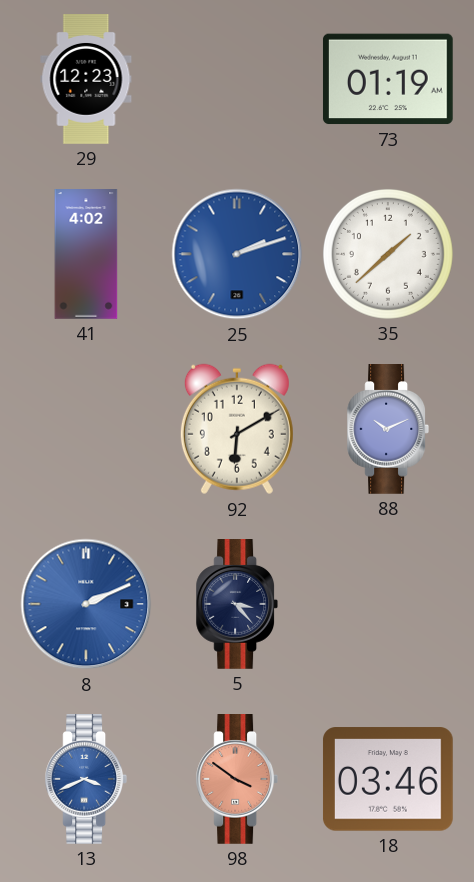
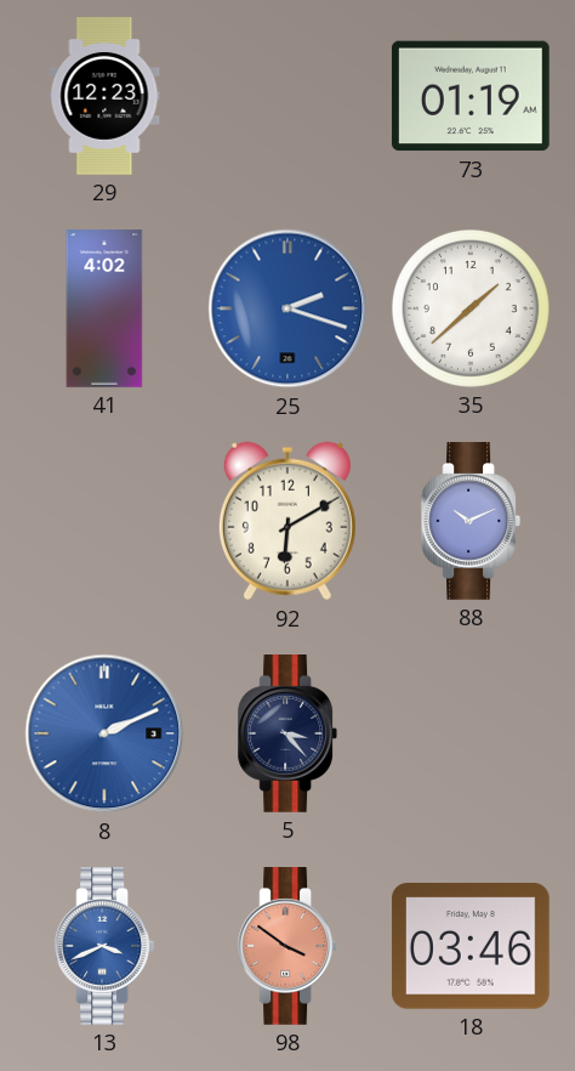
25: 2:12 -> 2:18
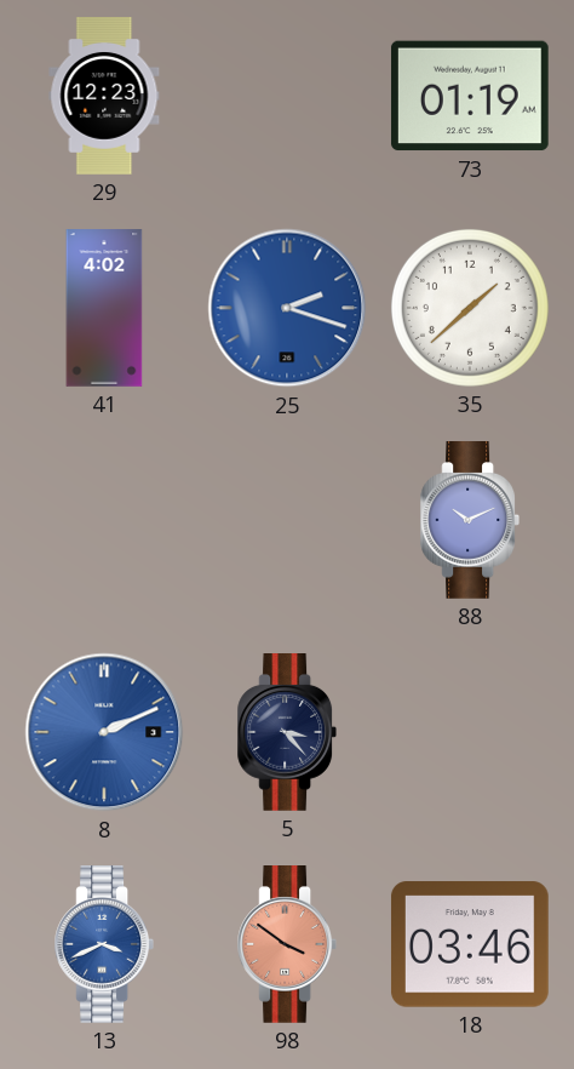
92: 6:10 -> none
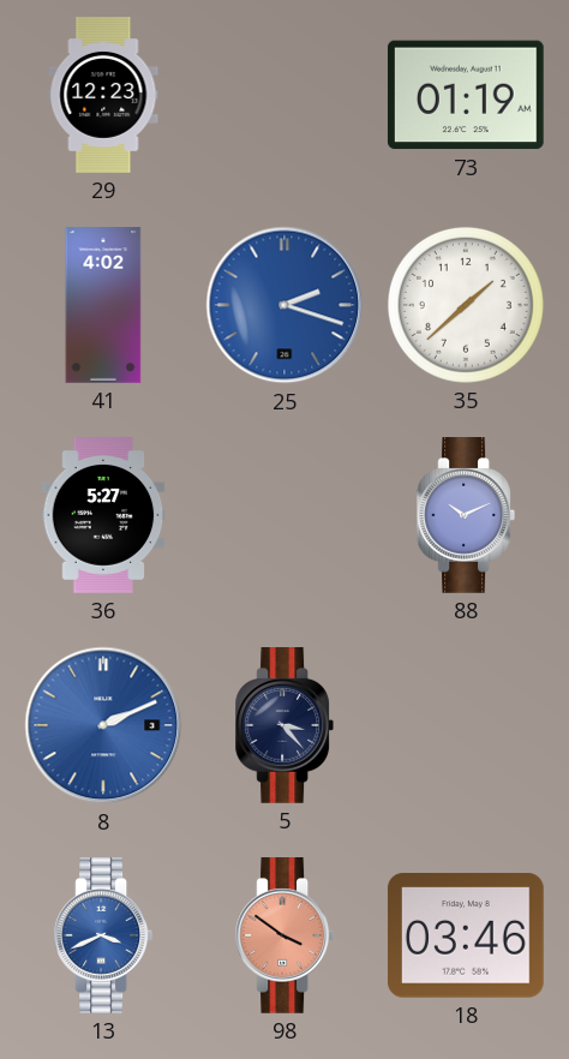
36: none -> 5:27
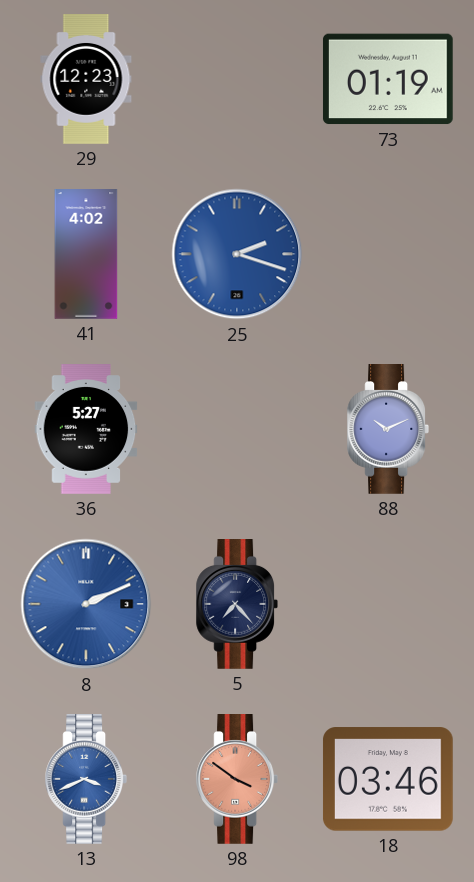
35: 1:38 -> none
5: 3:23 -> 7:23
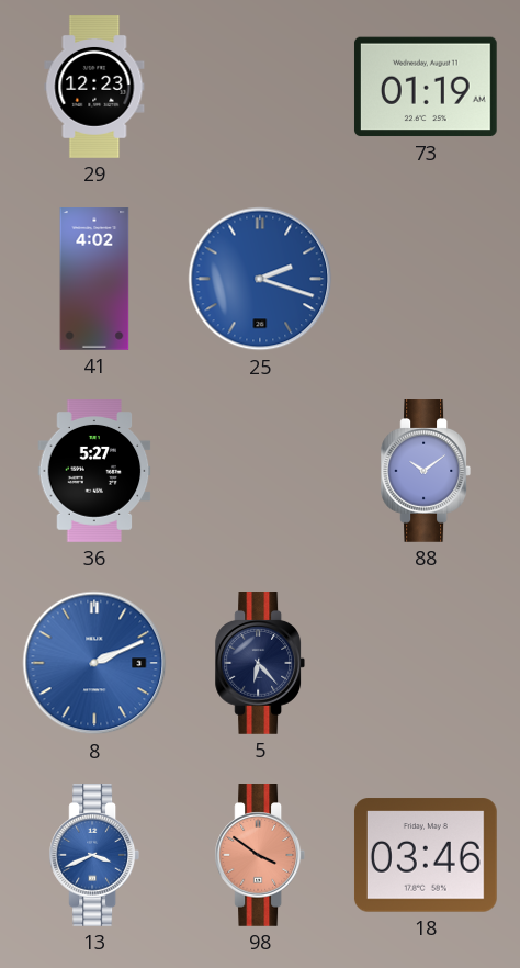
88: 10:11 -> 10:09
5: 7:23 -> 6:23
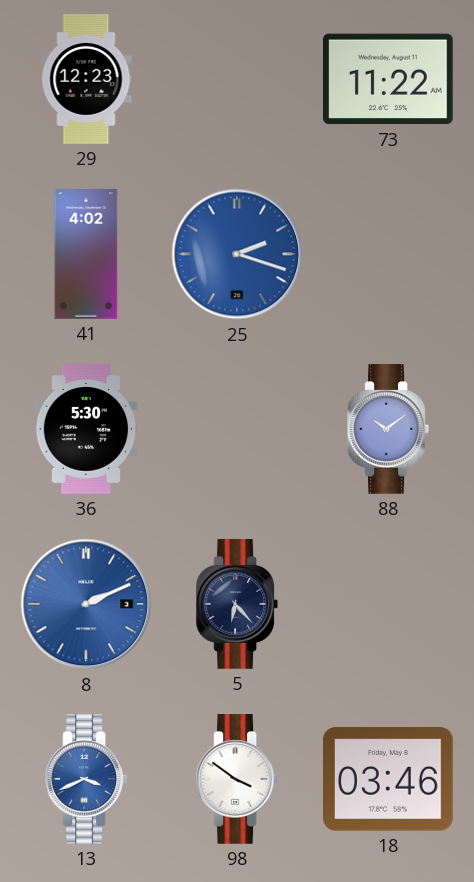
73: 01:19 -> 11:22
36: 5:27 -> 5:30
98 dial: salmon -> white
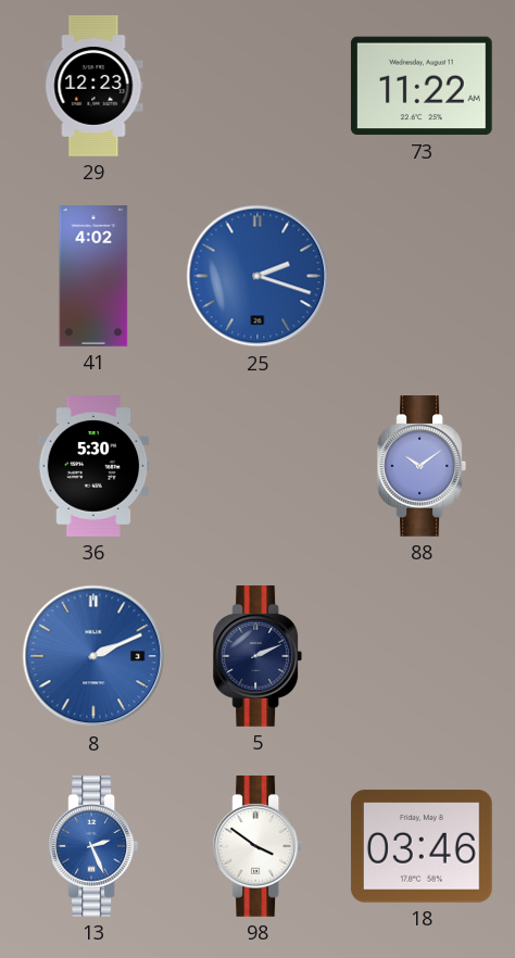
5: 6:23 -> 2:11
13: 3:41 -> 2:26
